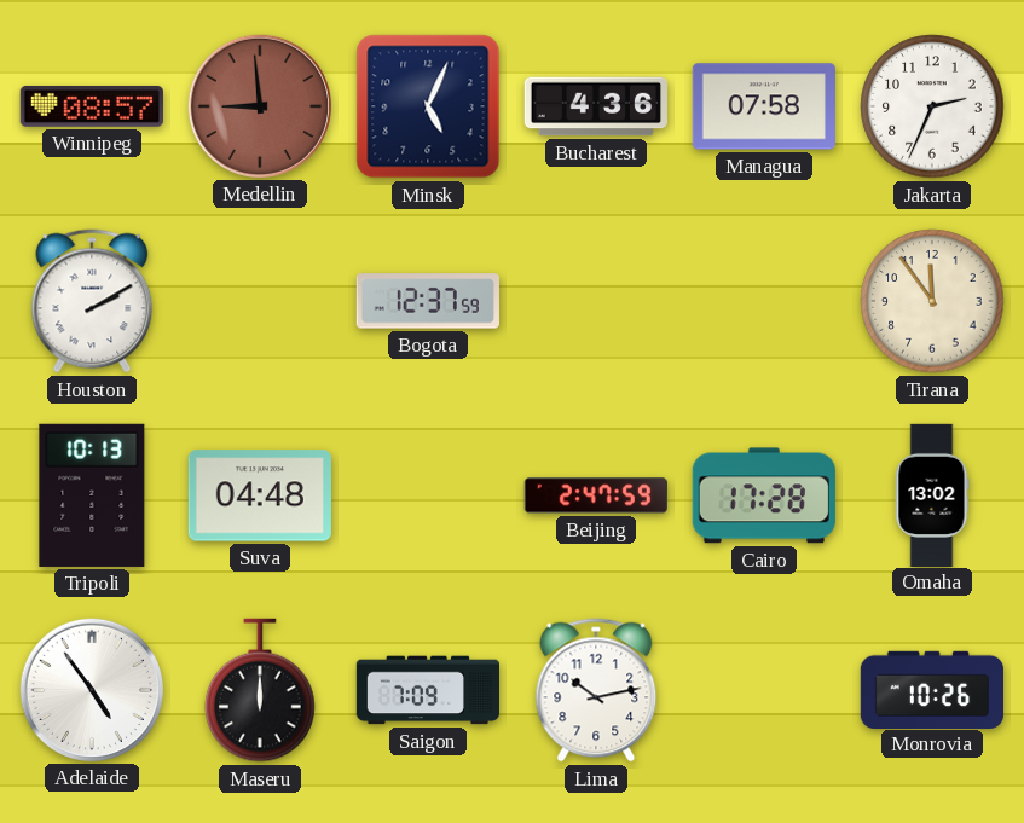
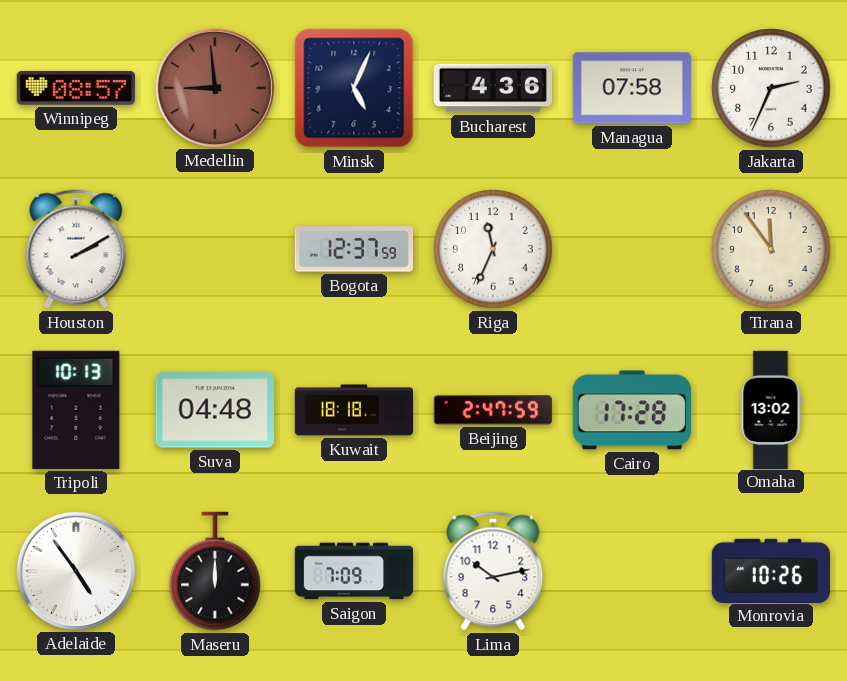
Riga: none -> 11:34
Kuwait: none -> 18:18
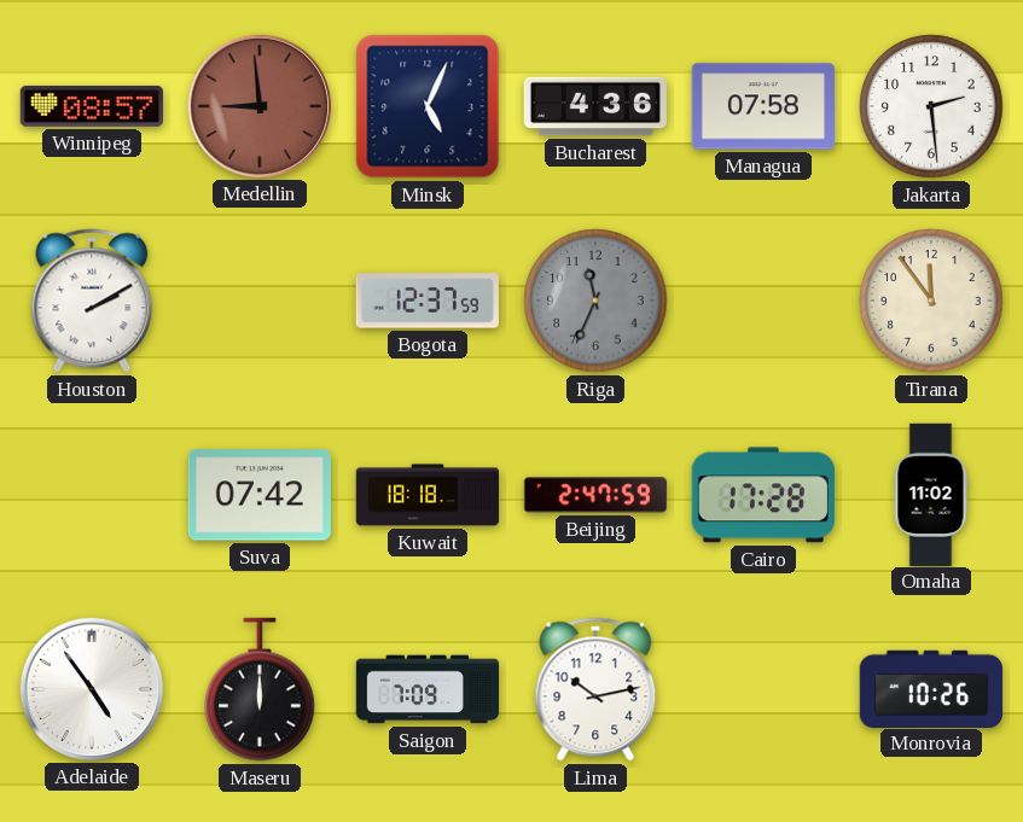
Jakarta: 2:34 -> 2:29
Riga dial: white -> grey
Tripoli: 10:13 -> none
Suva: 04:48 -> 07:42
Omaha: 13:02 -> 11:02
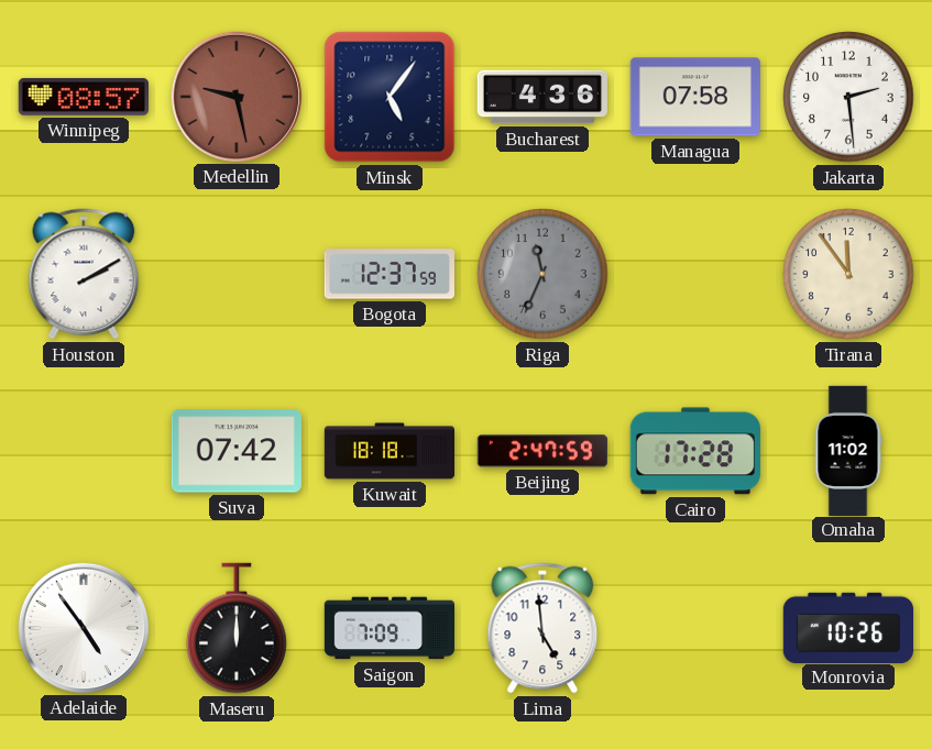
Medellin: 8:59 -> 9:28
Minsk: 5:04 -> 5:06
Lima: 10:13 -> 4:59
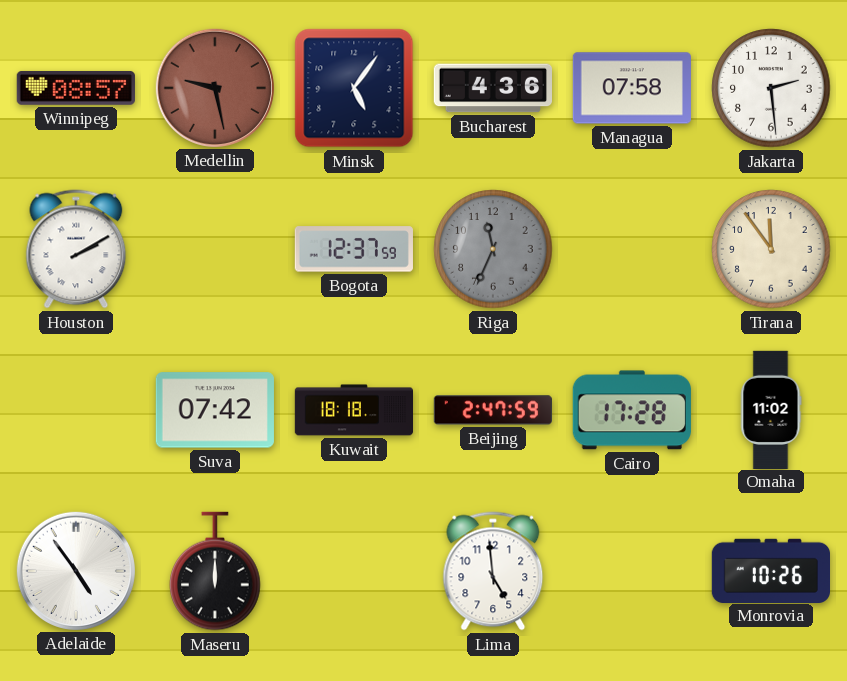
Saigon: 7:09 -> none
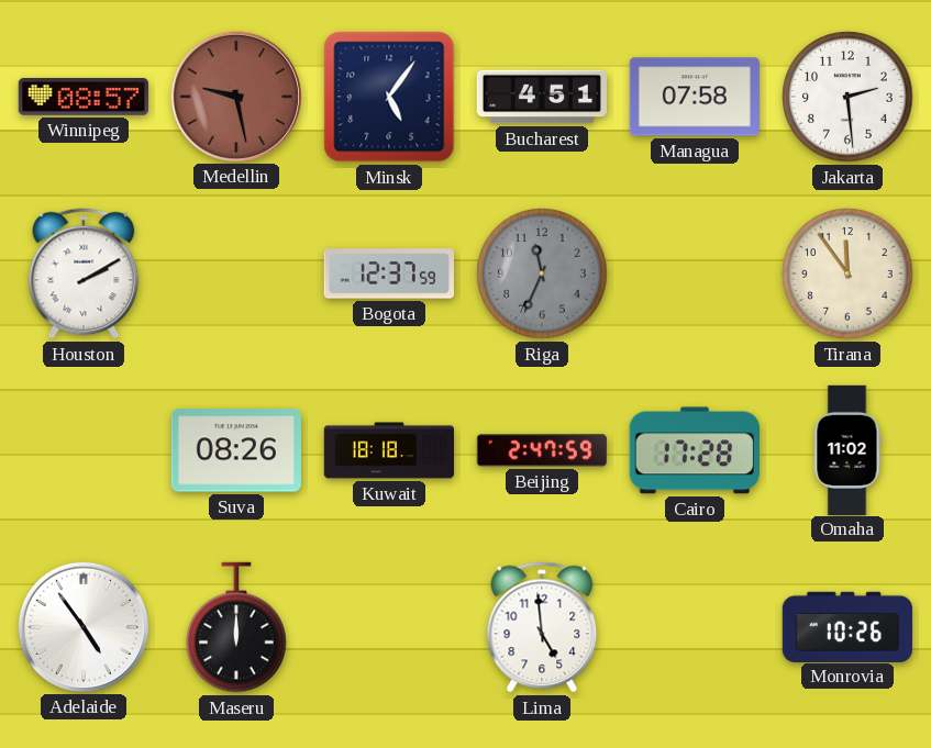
Bucharest: 4:36 -> 4:51
Suva: 07:42 -> 08:26
